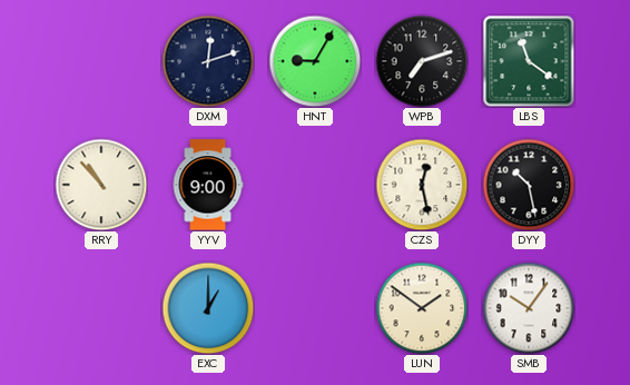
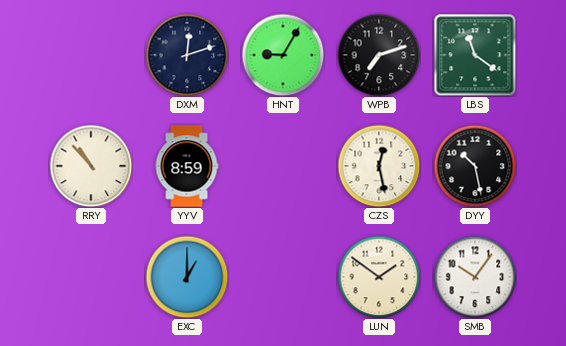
YYV: 9:00 -> 8:59
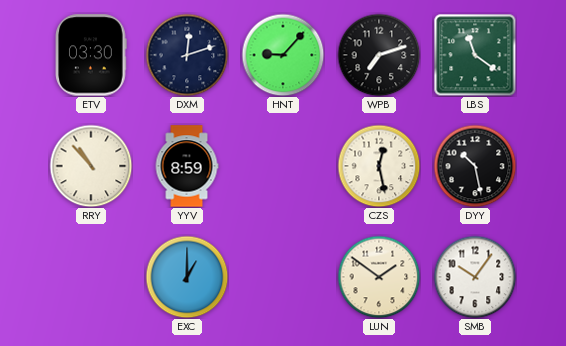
ETV: none -> 03:30
HNT: 9:05 -> 9:07
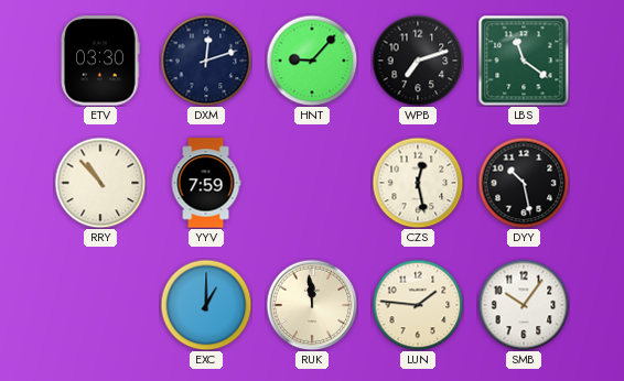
YYV: 8:59 -> 7:59
RUK: none -> 11:59
LUN: 1:51 -> 1:46
